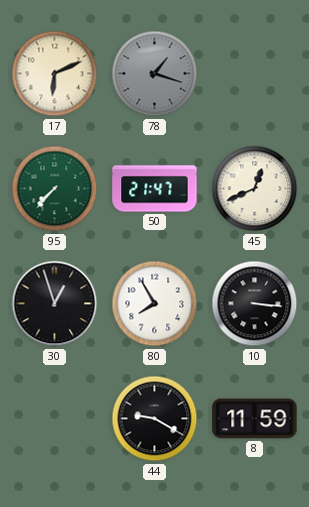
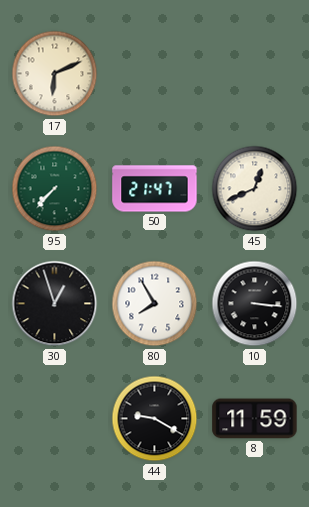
78: 1:18 -> none
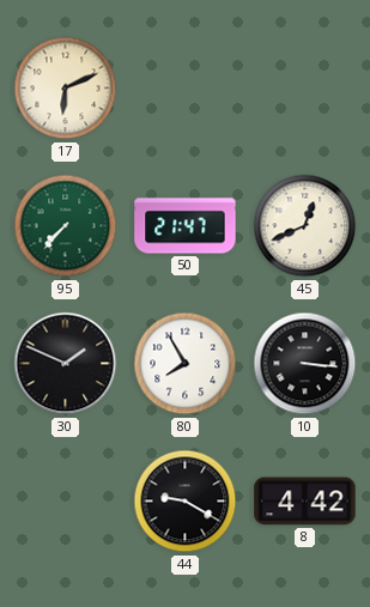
30: 12:57 -> 1:49
8: 11:59 -> 4:42
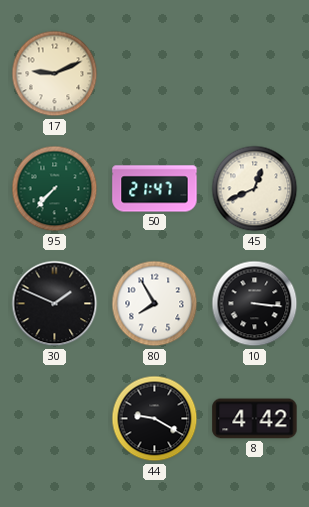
17: 6:11 -> 9:11
